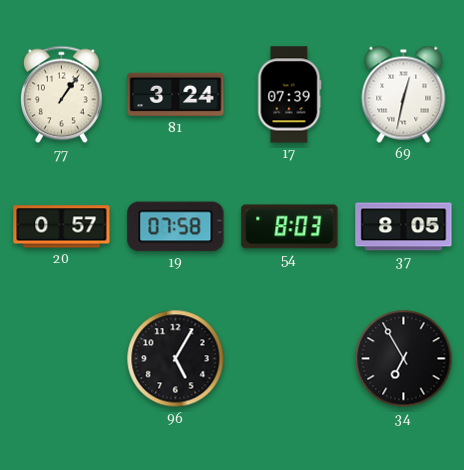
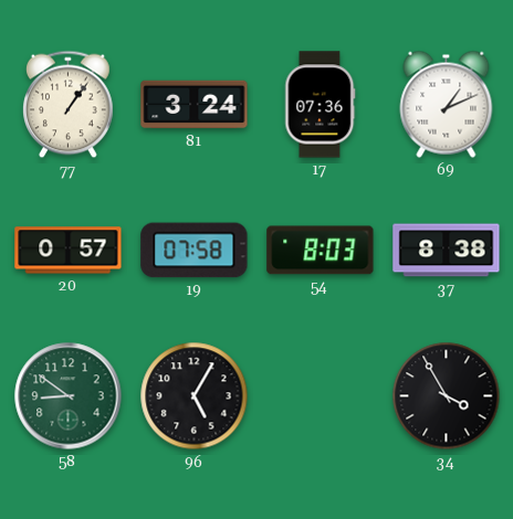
17: 07:39 -> 07:36
69: 12:32 -> 1:11
37: 8:05 -> 8:38
58: none -> 8:51
34: 6:55 -> 3:55
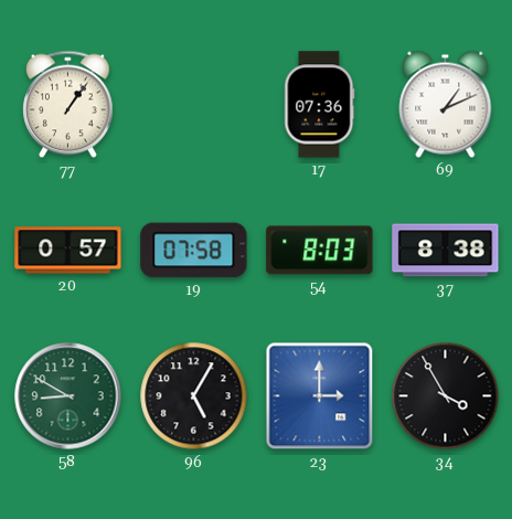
81: 3:24 -> none
58: 8:51 -> 8:50
23: none -> 3:00
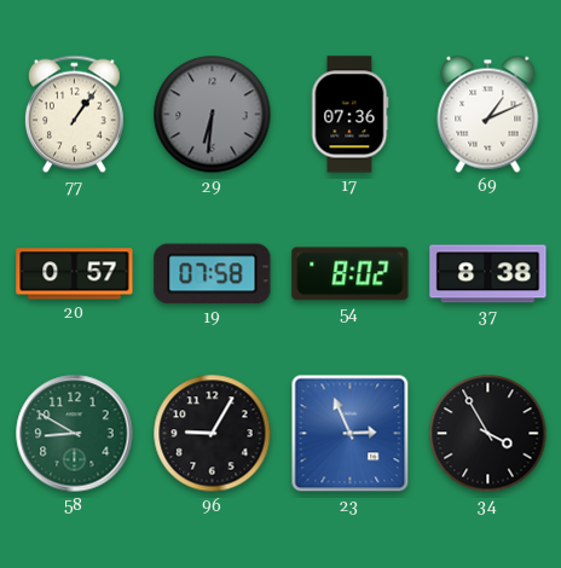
29: none -> 6:31
54: 8:03 -> 8:02
96: 5:05 -> 9:05
23: 3:00 -> 2:56
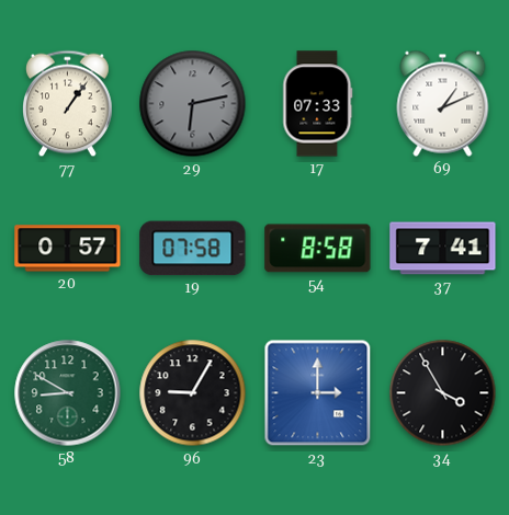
29: 6:31 -> 6:13
17: 07:36 -> 07:33
54: 8:02 -> 8:58
37: 8:38 -> 7:41
23: 2:56 -> 3:00
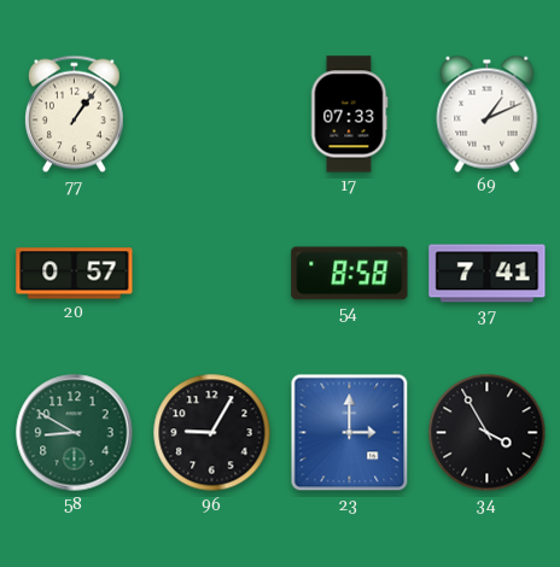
29: 6:13 -> none
19: 07:58 -> none
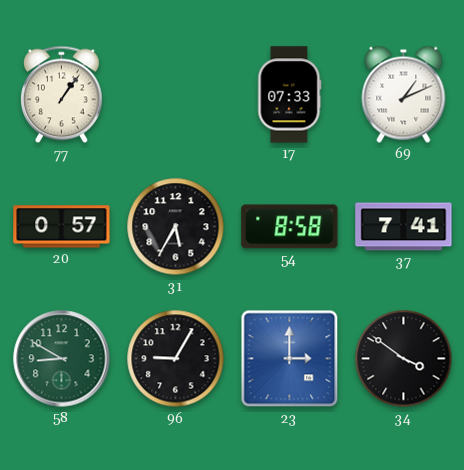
31: none -> 5:35
34: 3:55 -> 3:51
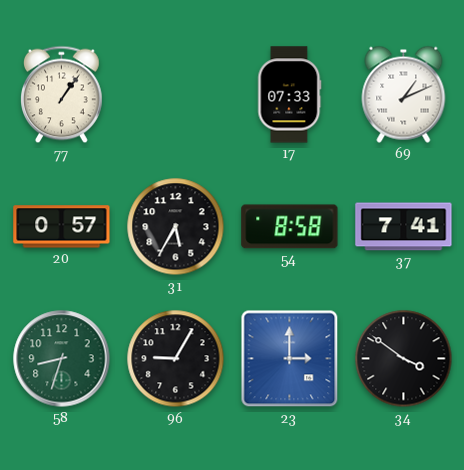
58: 8:50 -> 8:33
